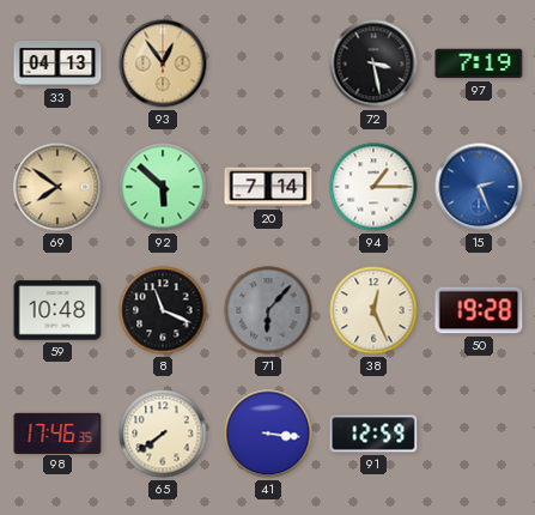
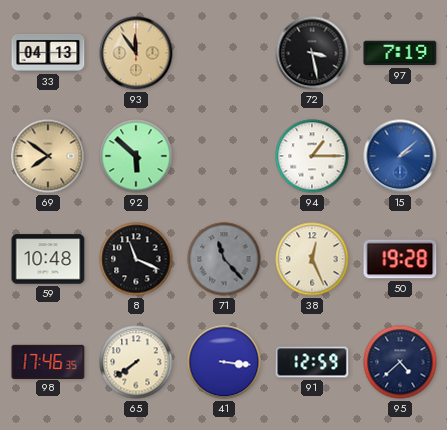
93: 12:54 -> 11:54
20: 7:14 -> none
15: 2:26 -> 2:08
71: 6:07 -> 11:23
95: none -> 4:38
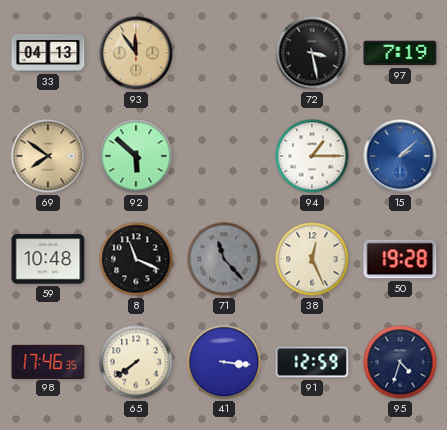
95: 4:38 -> 4:33
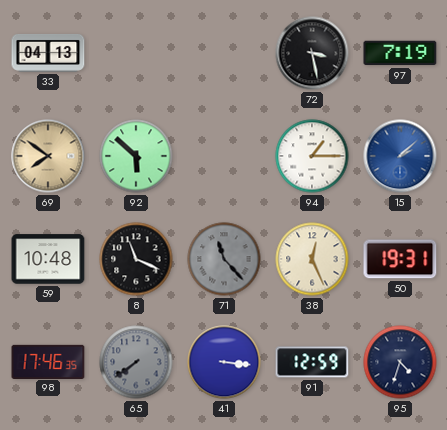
93: 11:54 -> none
50: 19:28 -> 19:31
65 dial: cream -> grey
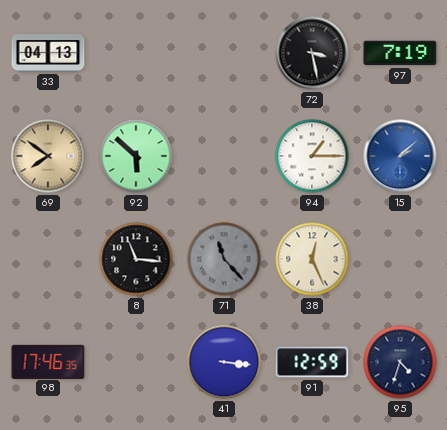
59: 10:48 -> none
8: 11:19 -> 11:16
50: 19:31 -> none
65: 7:39 -> none
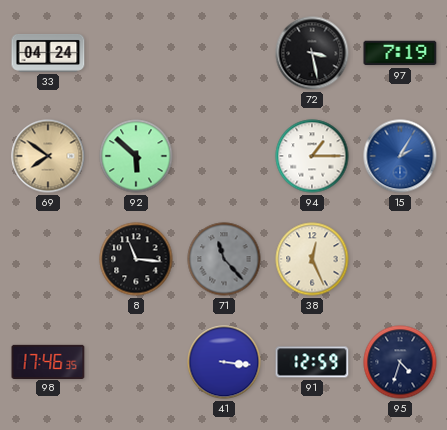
33: 04:13 -> 04:24
15: 2:08 -> 2:05
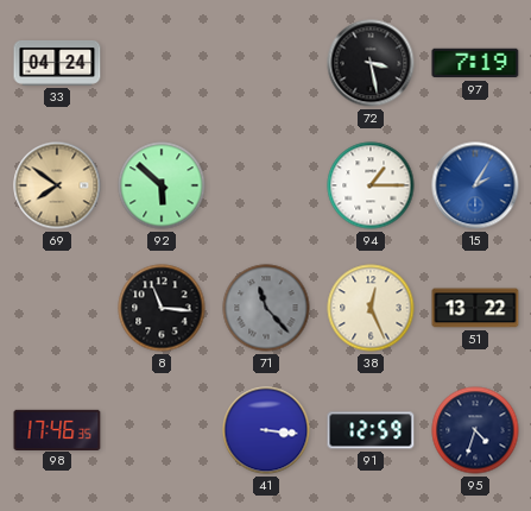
51: none -> 13:22
